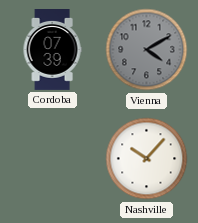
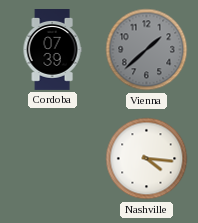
Vienna: 4:10 -> 1:38
Nashville: 10:07 -> 4:16
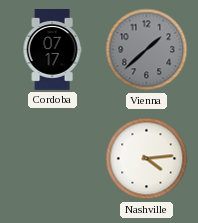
Cordoba: 07:39 -> 07:17
Nashville: 4:16 -> 4:14
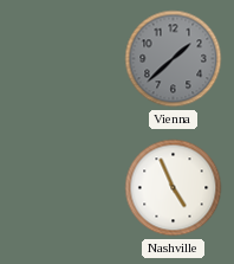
Cordoba: 07:17 -> none
Nashville: 4:14 -> 4:56
